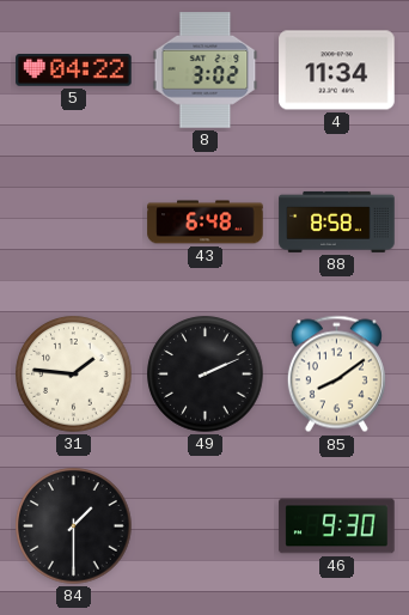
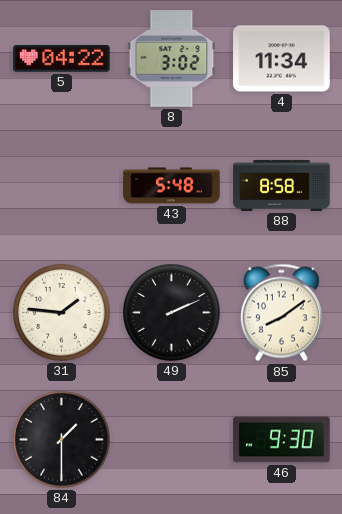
43: 6:48 -> 5:48
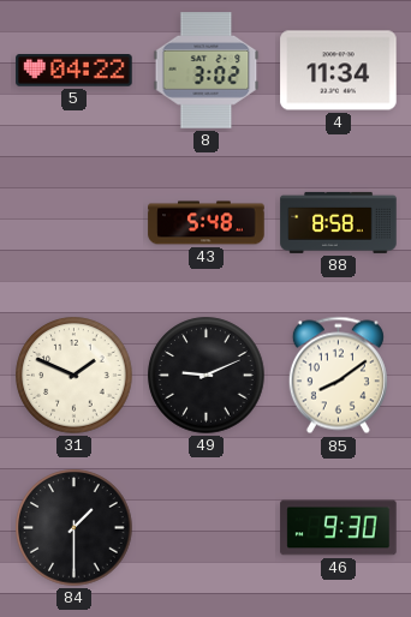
31: 1:46 -> 1:49
49: 2:11 -> 9:11
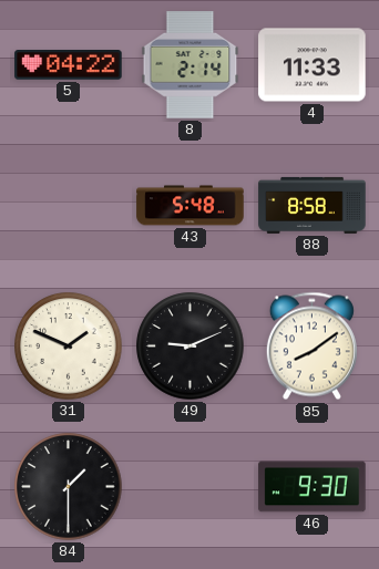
8: 3:02 -> 2:14
4: 11:34 -> 11:33
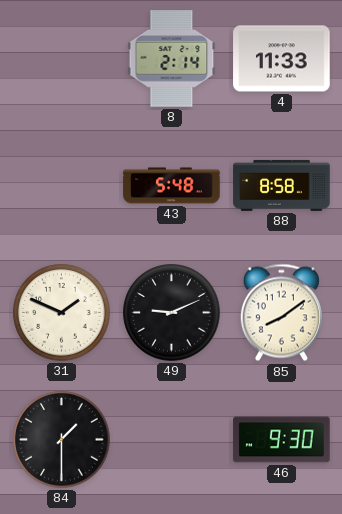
5: 04:22 -> none
